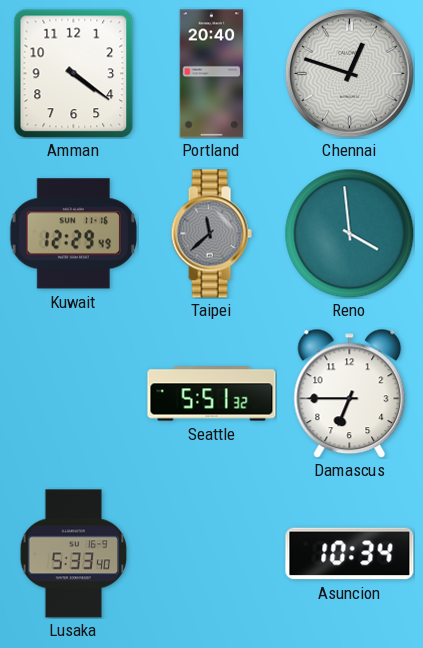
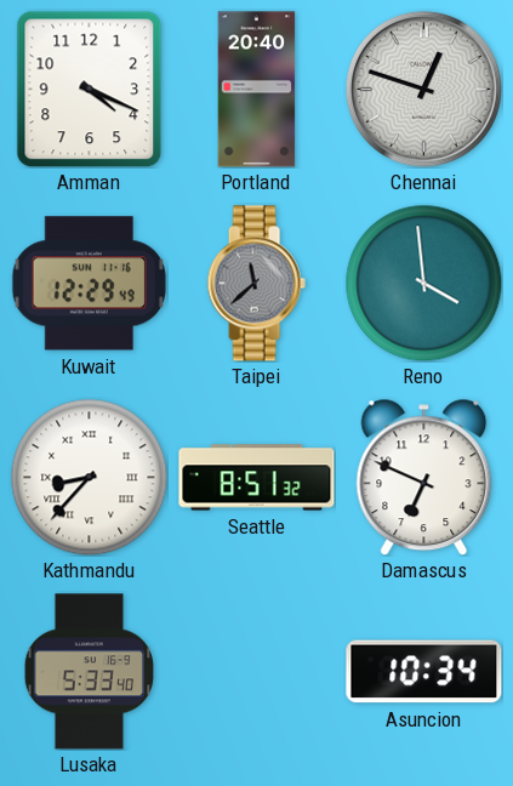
Amman: 4:21 -> 4:19
Kathmandu: none -> 8:37
Seattle: 5:51 -> 8:51
Damascus: 6:45 -> 6:49
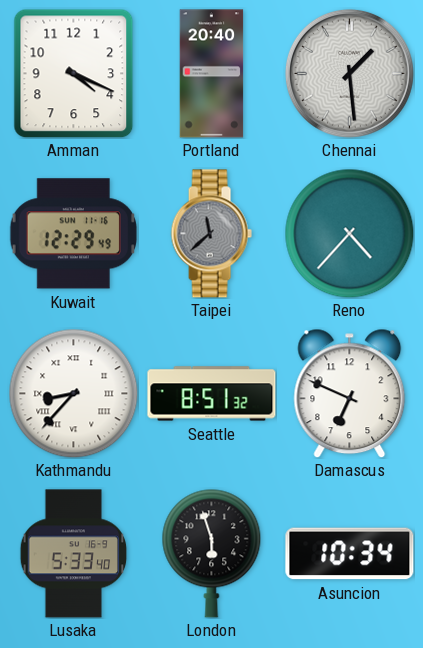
Chennai: 12:48 -> 1:29
Reno: 3:59 -> 4:37
London: none -> 5:57
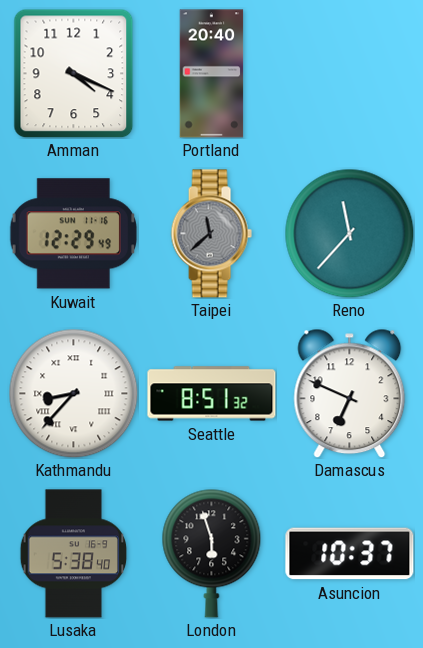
Chennai: 1:29 -> none
Reno: 4:37 -> 11:37
Lusaka: 5:33 -> 5:38
Asuncion: 10:34 -> 10:37
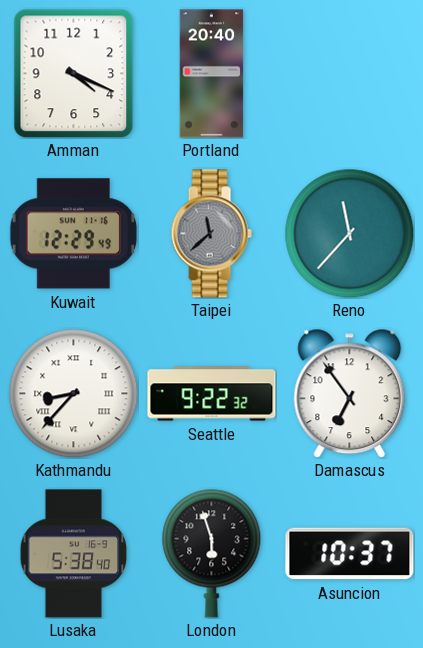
Seattle: 8:51 -> 9:22
Damascus: 6:49 -> 6:54
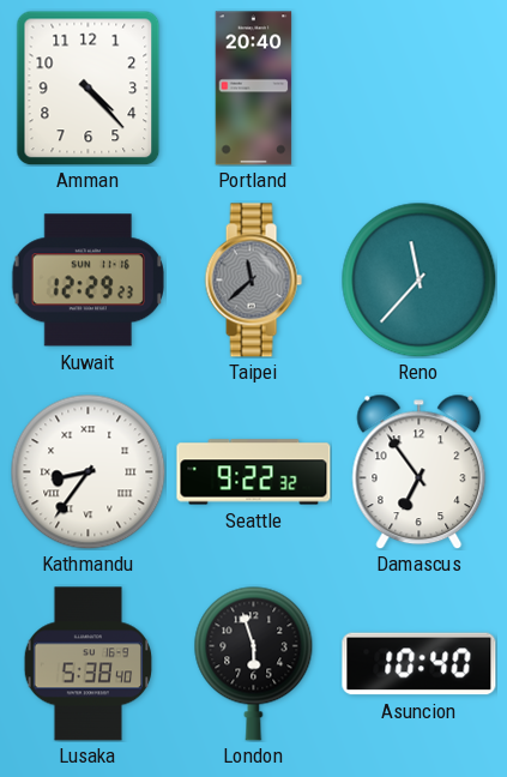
Amman: 4:19 -> 4:23
Kuwait: 12:29:49 -> 12:29:23
Kathmandu: 8:37 -> 8:36
Asuncion: 10:37 -> 10:40
